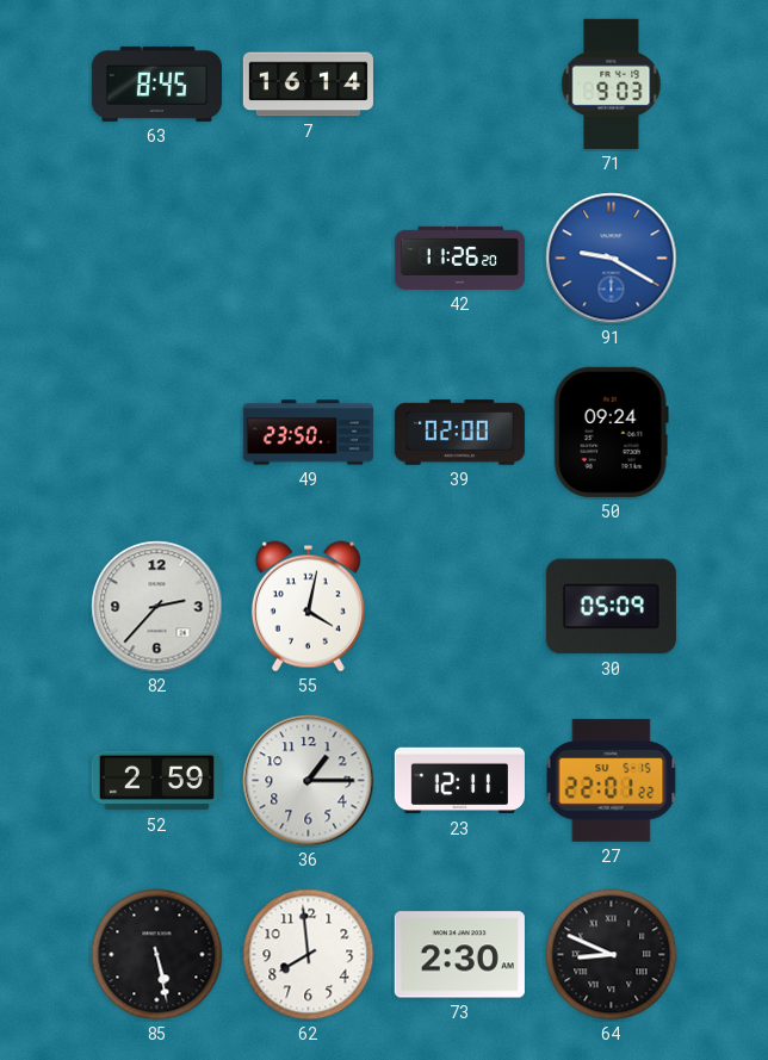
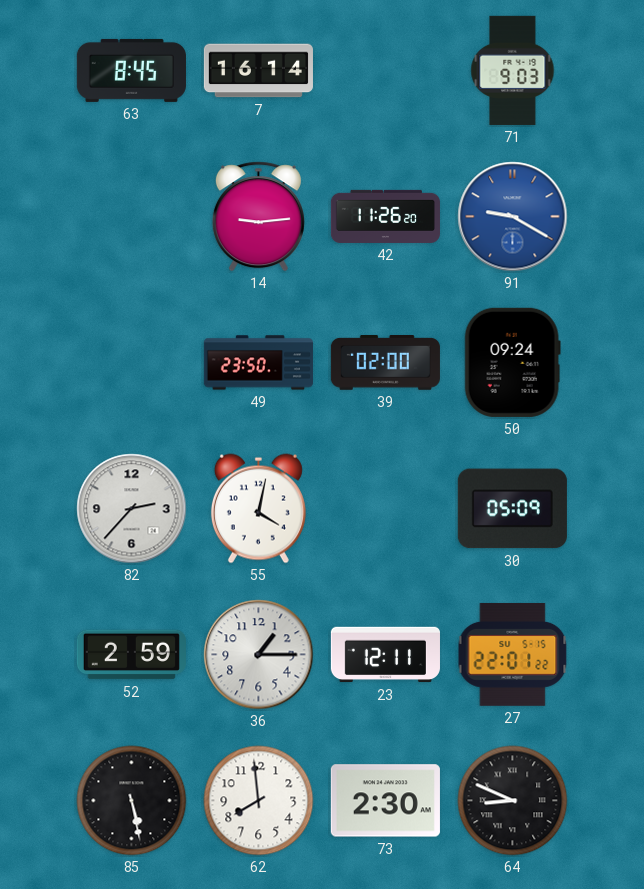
14: none -> 9:14
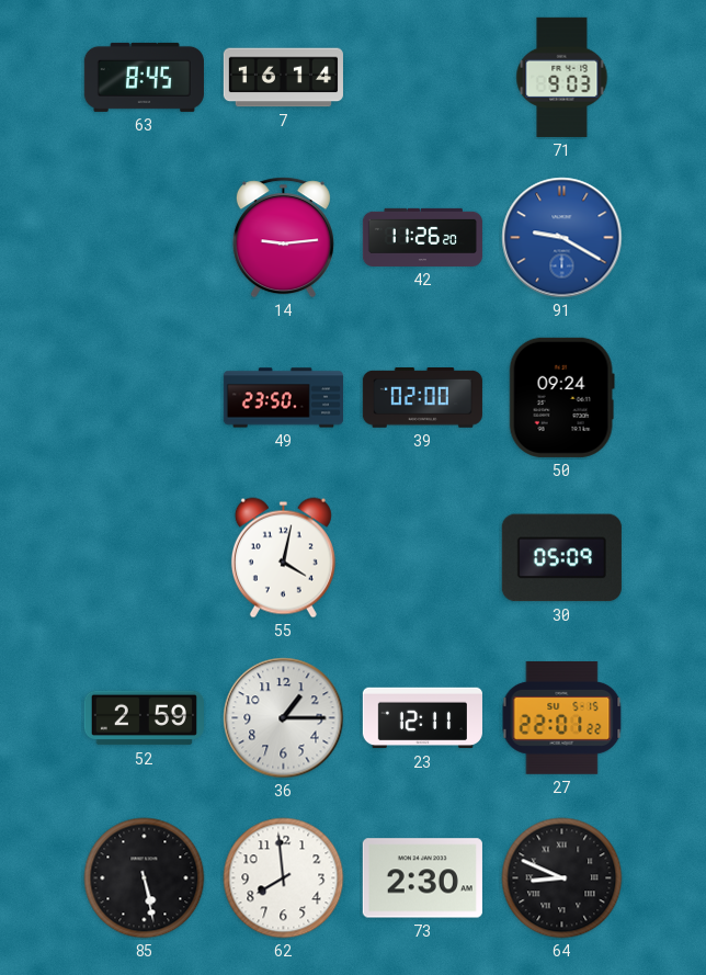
82: 2:37 -> none
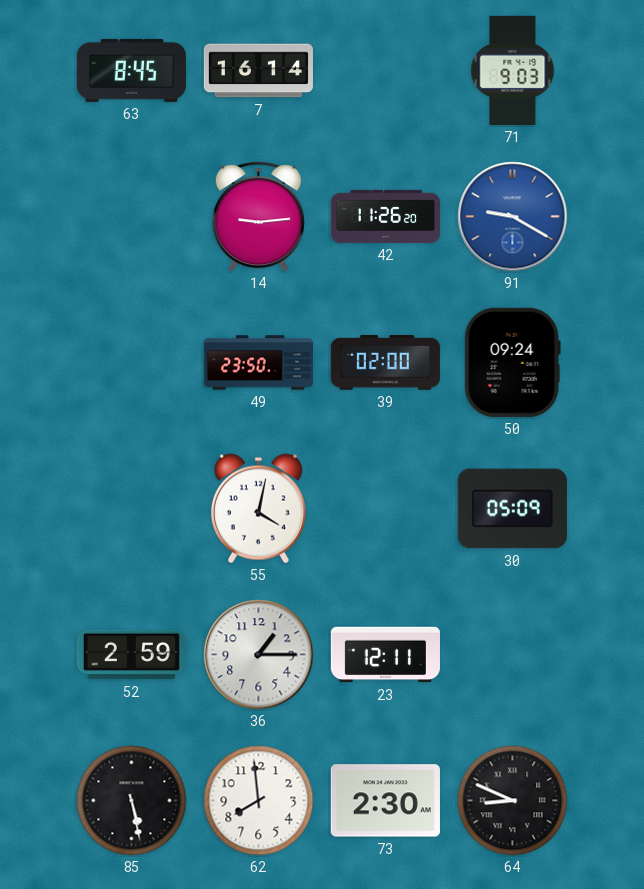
27: 22:01 -> none
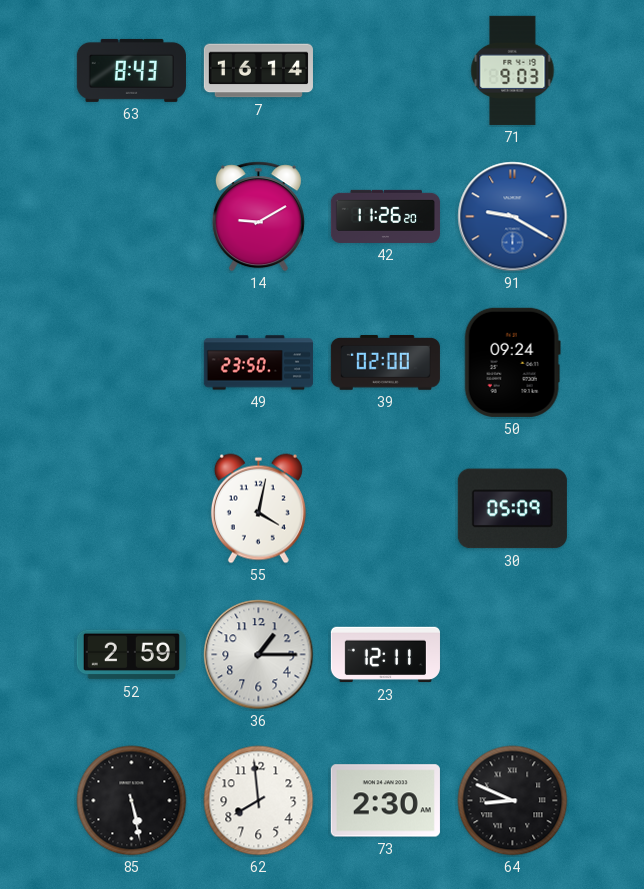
63: 8:45 -> 8:43
14: 9:14 -> 9:10
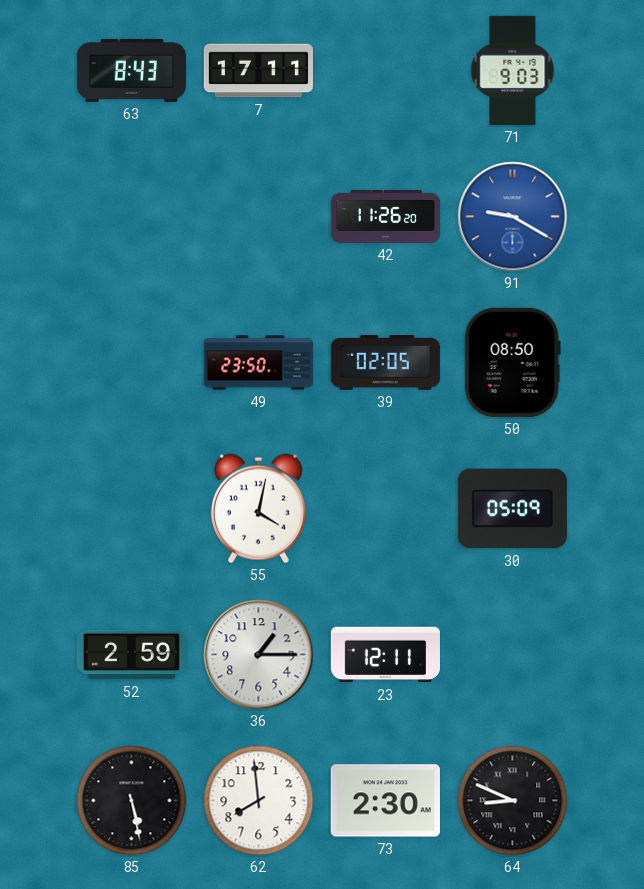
7: 16:14 -> 17:11
14: 9:10 -> none
39: 02:00 -> 02:05
50: 09:24 -> 08:50
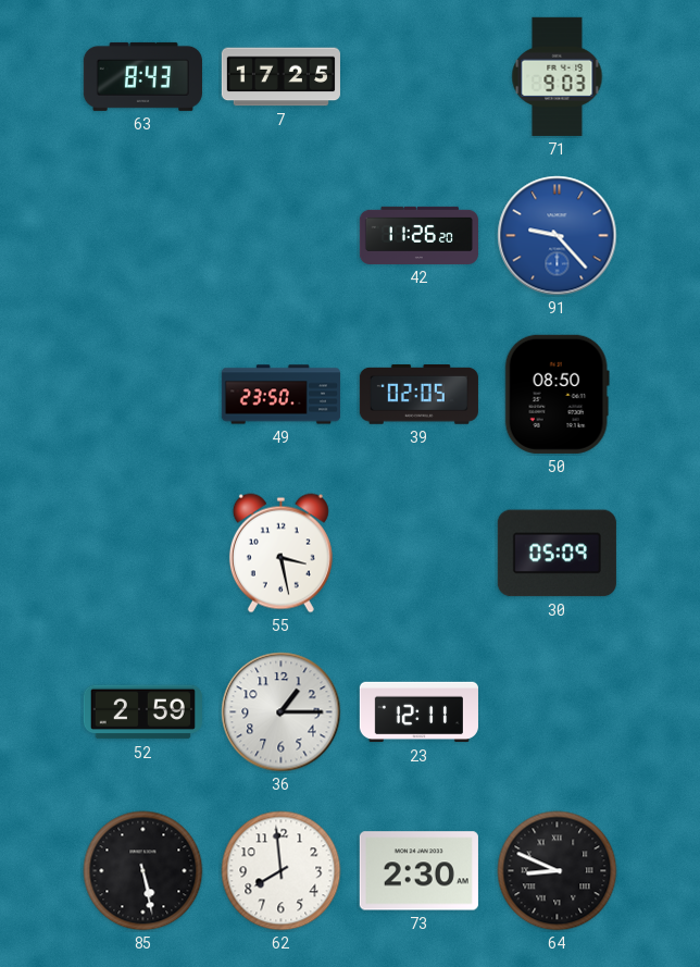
7: 17:11 -> 17:25
91: 9:20 -> 9:23
55: 4:02 -> 3:28
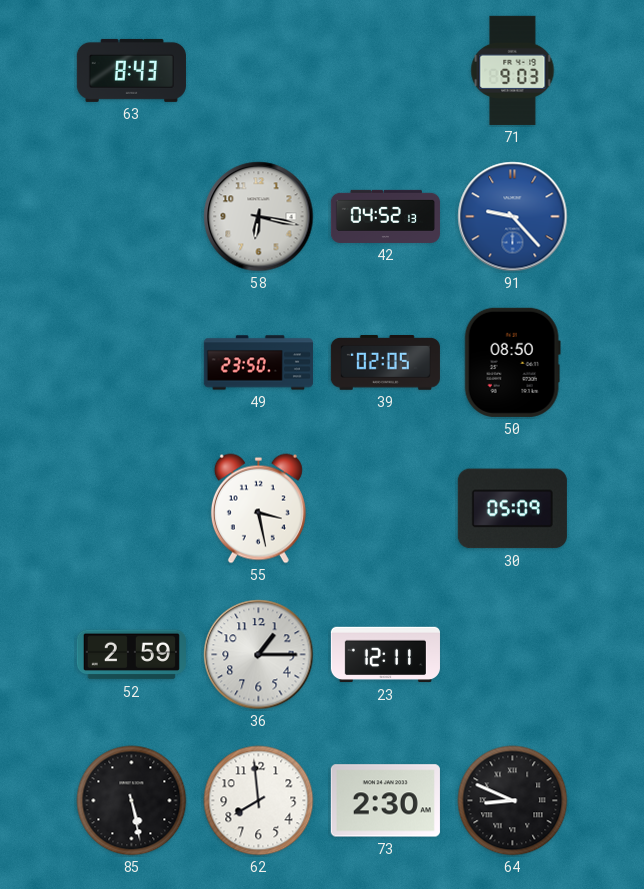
7: 17:25 -> none
58: none -> 6:17
42: 11:26 -> 04:52
